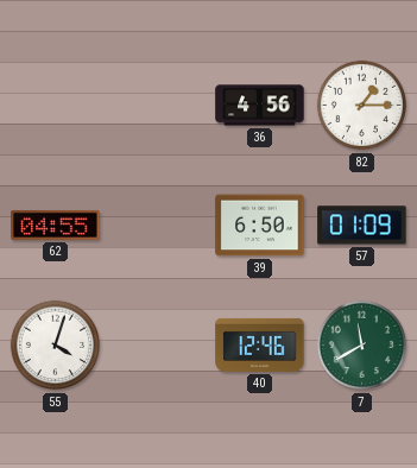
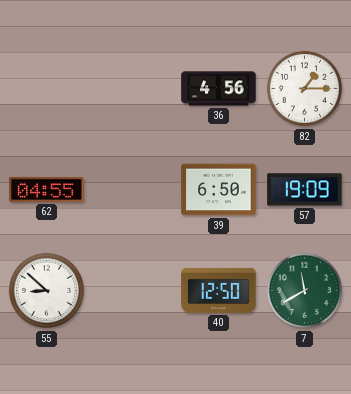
57: 01:09 -> 19:09
55: 4:03 -> 8:52
40: 12:46 -> 12:50
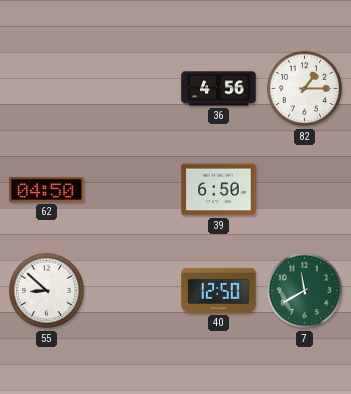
62: 04:55 -> 04:50
57: 19:09 -> none
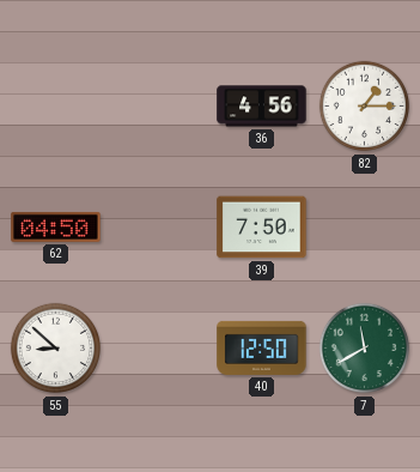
39: 6:50 -> 7:50
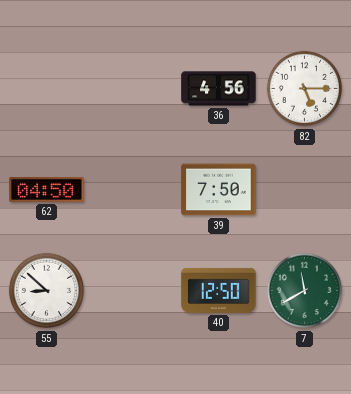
82: 1:15 -> 5:15
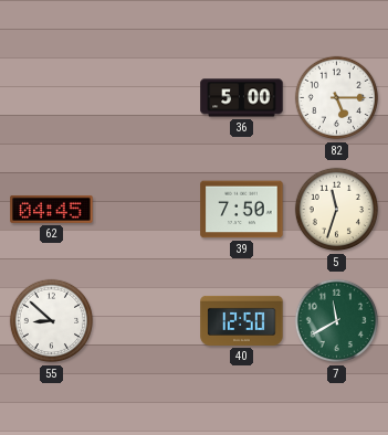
36: 4:56 -> 5:00
62: 04:50 -> 04:45
5: none -> 11:33
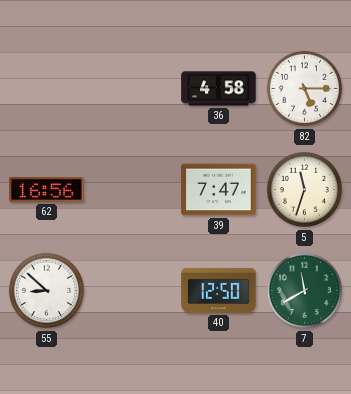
36: 5:00 -> 4:58
62: 04:45 -> 16:56
39: 7:50 -> 7:47
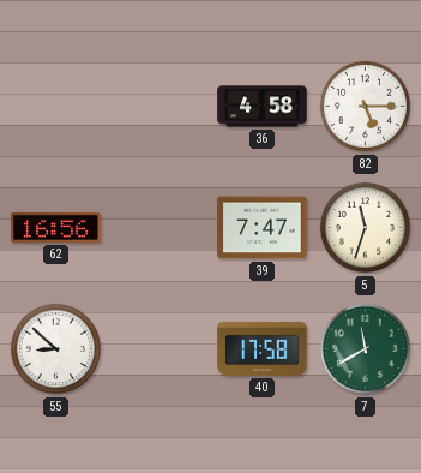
40: 12:50 -> 17:58
